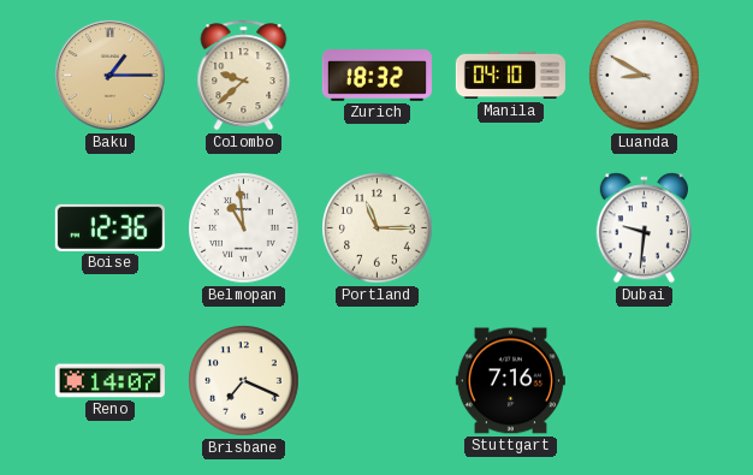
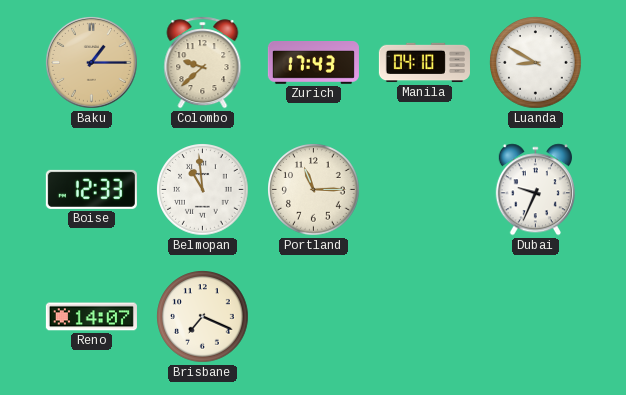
Zurich: 18:32 -> 17:43
Boise: 12:36 -> 12:33
Dubai: 9:31 -> 9:34
Stuttgart: 7:16 -> none
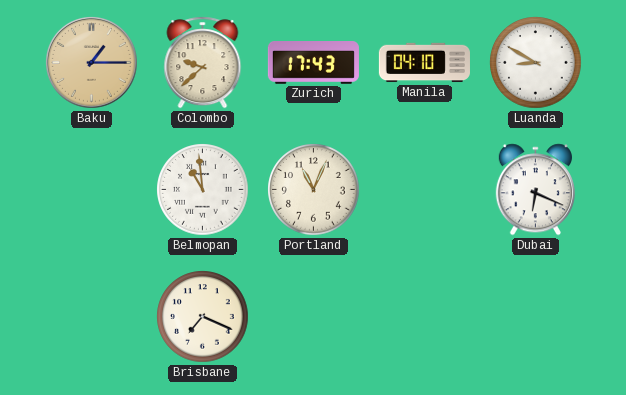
Boise: 12:33 -> none
Portland: 11:15 -> 11:04
Dubai: 9:34 -> 6:19
Reno: 14:07 -> none
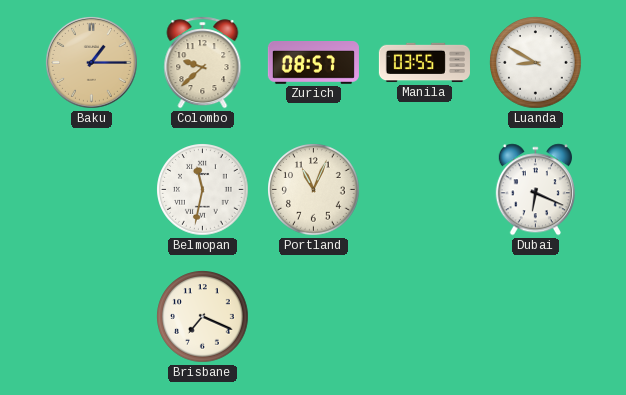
Zurich: 17:43 -> 08:57
Manila: 04:10 -> 03:55
Belmopan: 10:59 -> 11:32
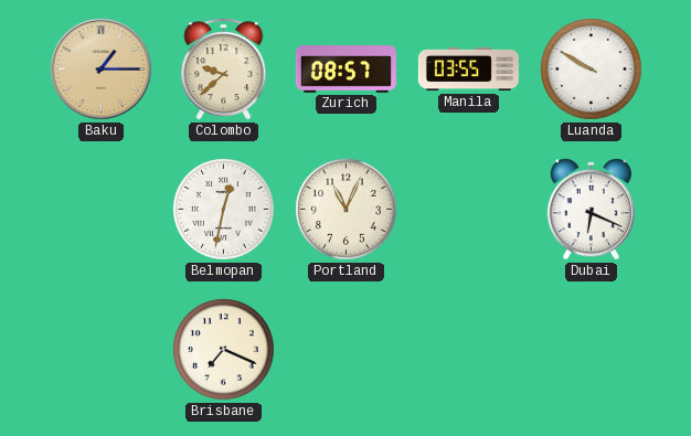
Luanda: 8:50 -> 9:50
Belmopan: 11:32 -> 12:32
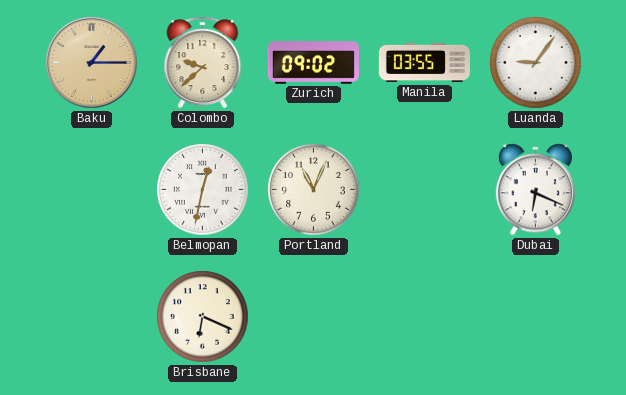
Zurich: 08:57 -> 09:02
Luanda: 9:50 -> 9:06
Brisbane: 7:19 -> 6:19
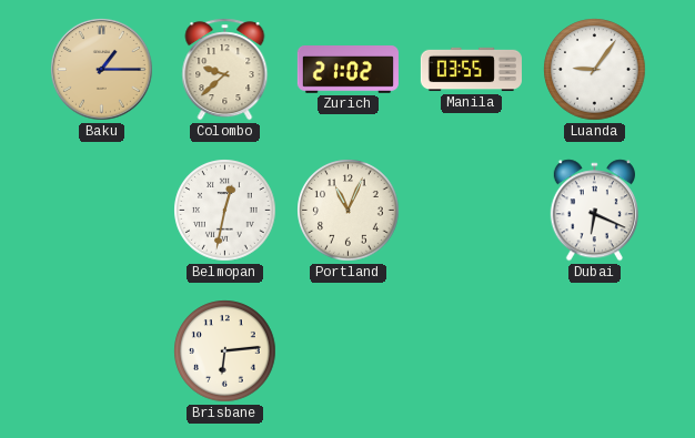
Zurich: 09:02 -> 21:02
Brisbane: 6:19 -> 6:14
